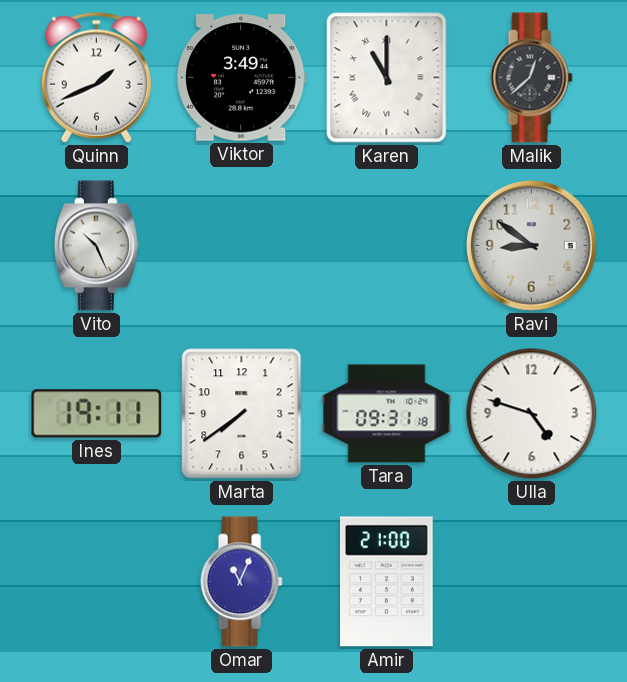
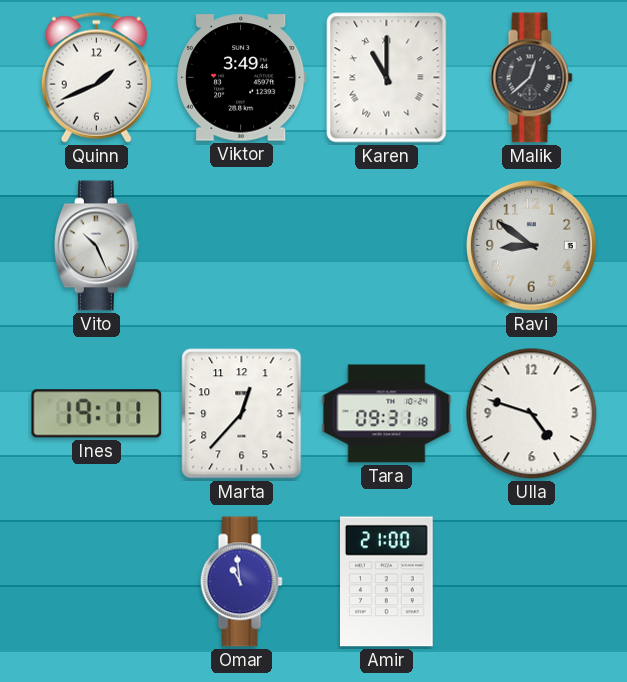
Marta: 7:39 -> 12:37
Omar: 11:04 -> 10:59
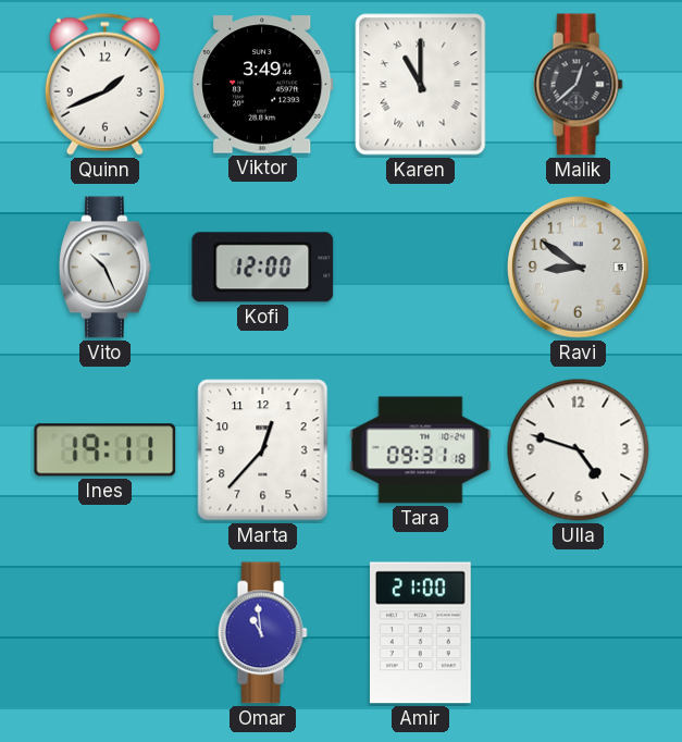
Kofi: none -> 12:00
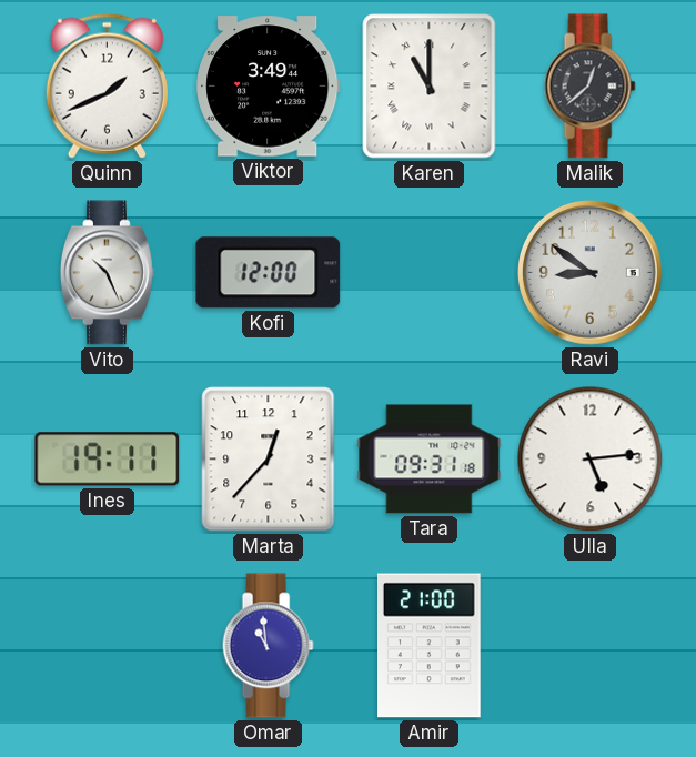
Ulla: 4:48 -> 5:14
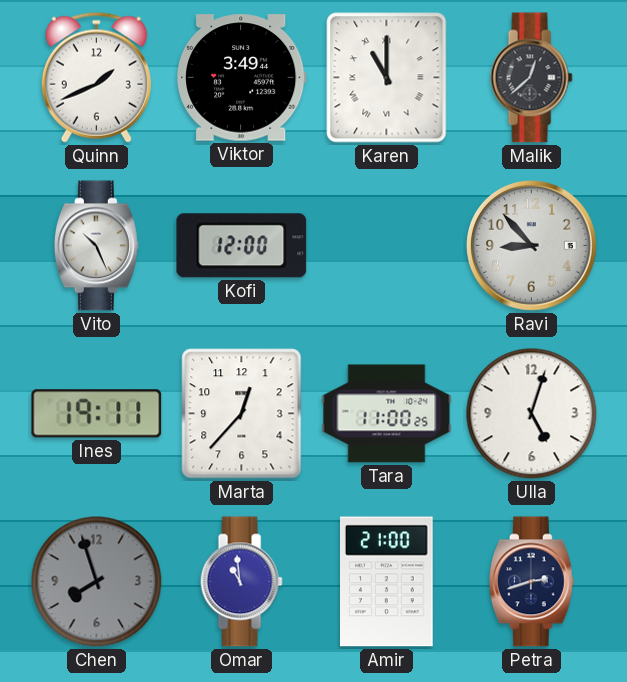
Ravi: 8:51 -> 8:53
Tara: 09:31 -> 11:00
Ulla: 5:14 -> 5:03
Chen: none -> 7:57
Petra: none -> 2:42
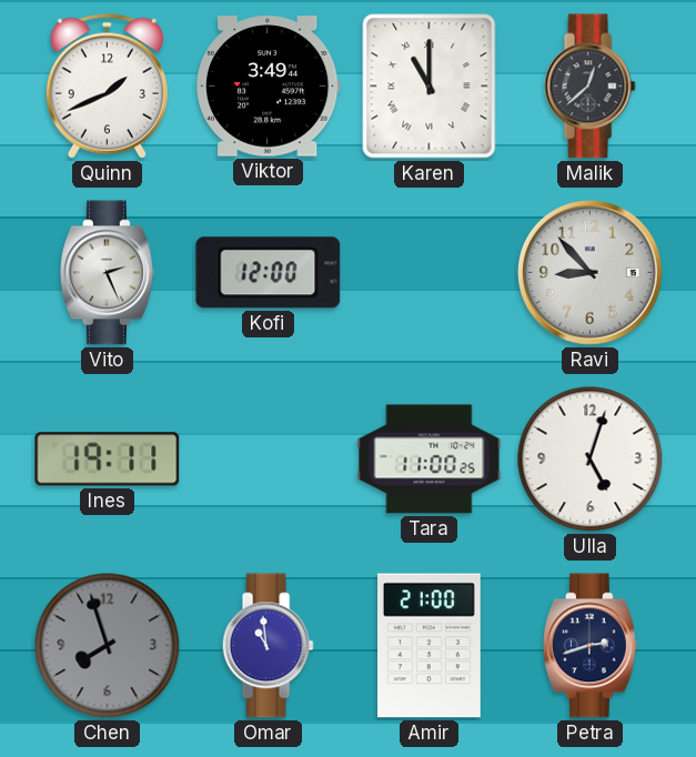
Vito: 10:26 -> 2:26
Marta: 12:37 -> none
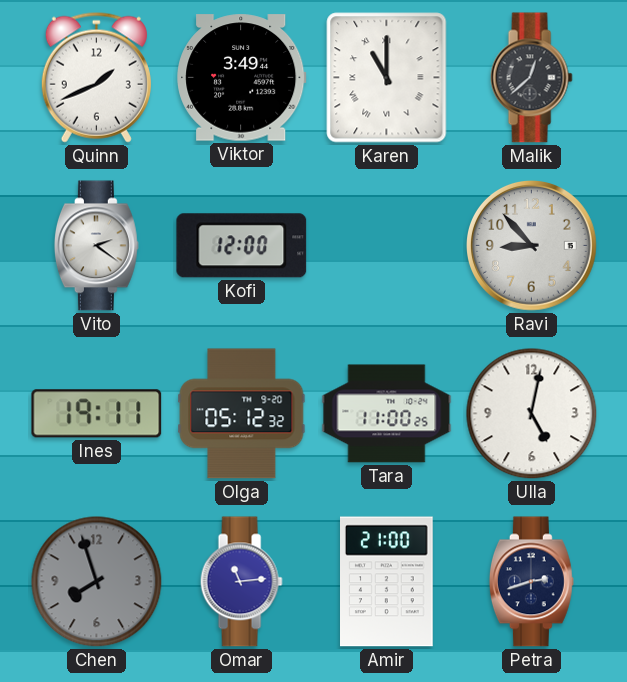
Vito: 2:26 -> 2:21
Olga: none -> 05:12
Ulla: 5:03 -> 5:02
Omar: 10:59 -> 11:14
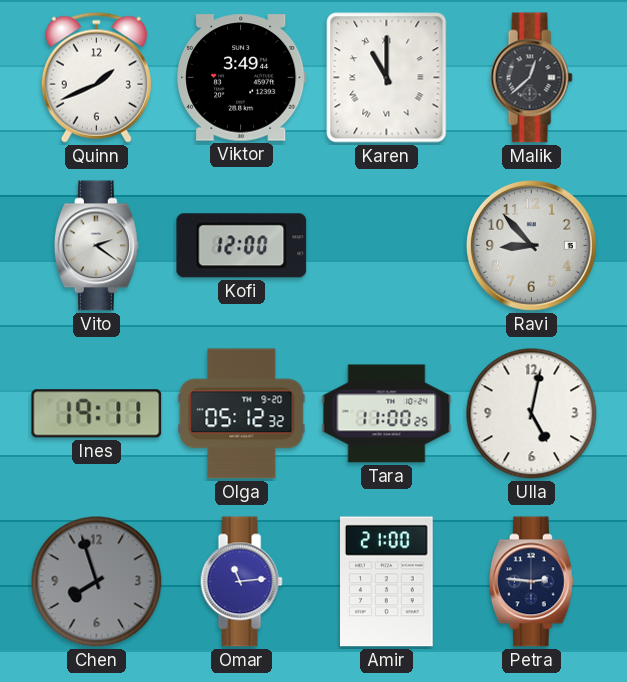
Petra: 2:42 -> 2:46
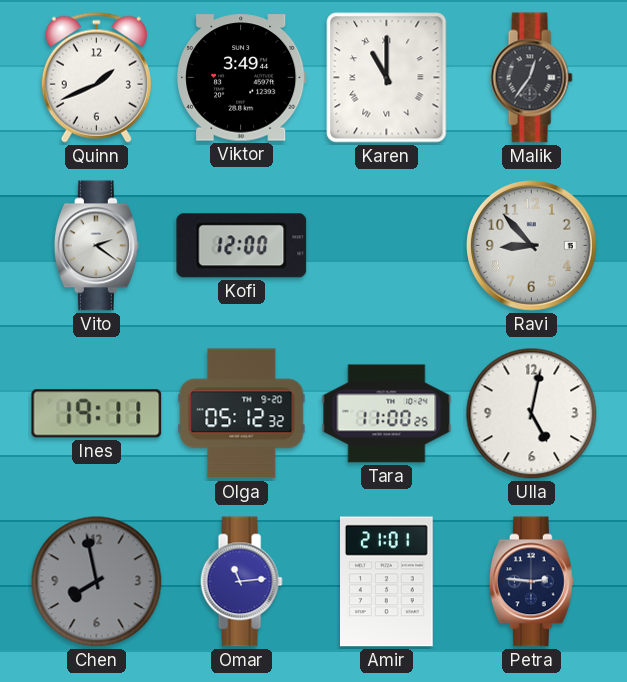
Malik: 12:38 -> 12:36
Chen: 7:57 -> 7:58
Amir: 21:00 -> 21:01
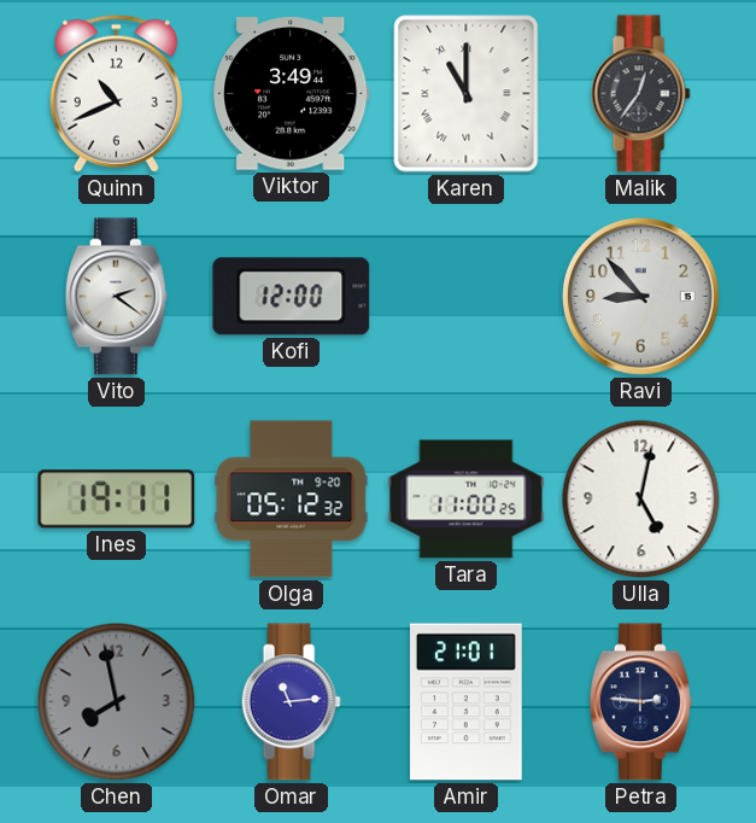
Quinn: 1:41 -> 10:41
